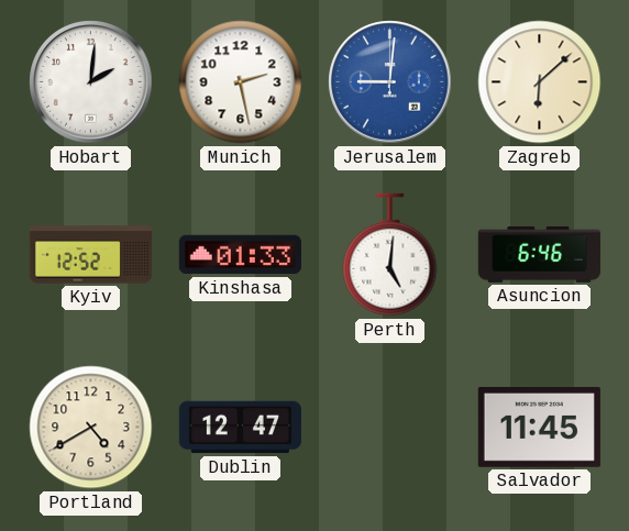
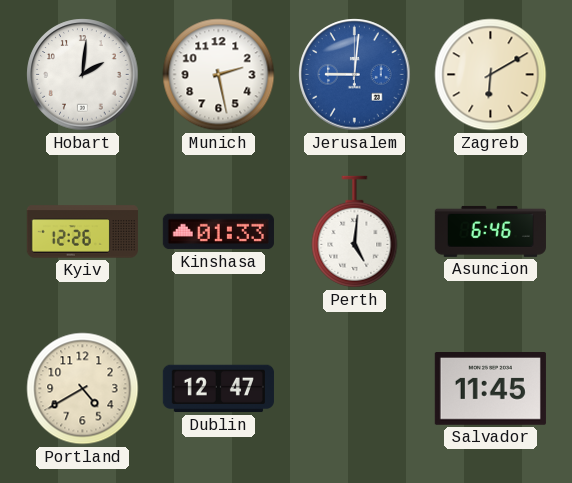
Zagreb: 6:08 -> 6:10
Kyiv: 12:52 -> 12:26
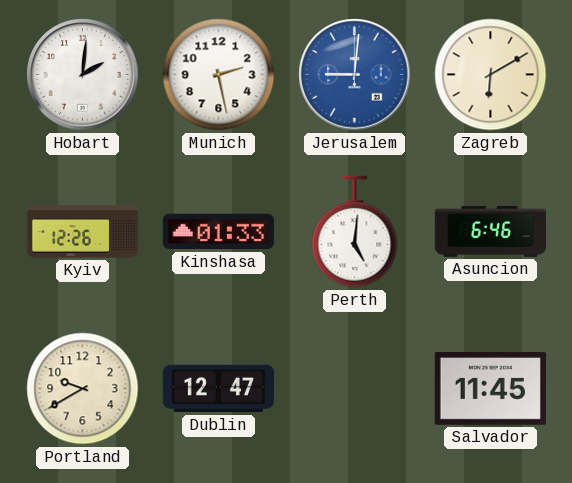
Portland: 4:40 -> 9:40
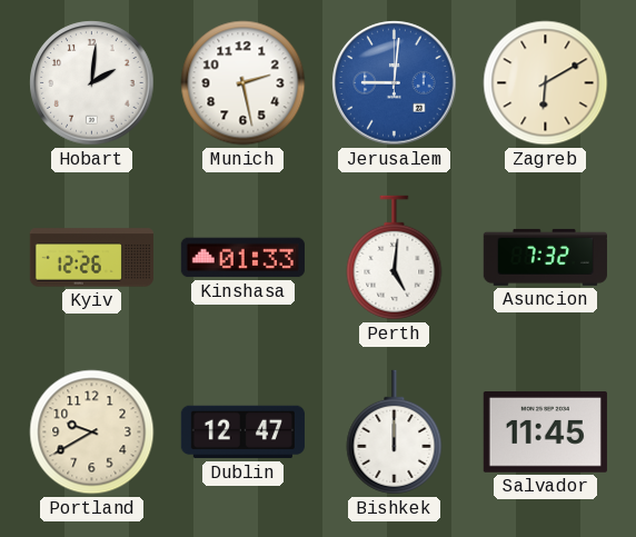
Asuncion: 6:46 -> 7:32
Bishkek: none -> 12:00
